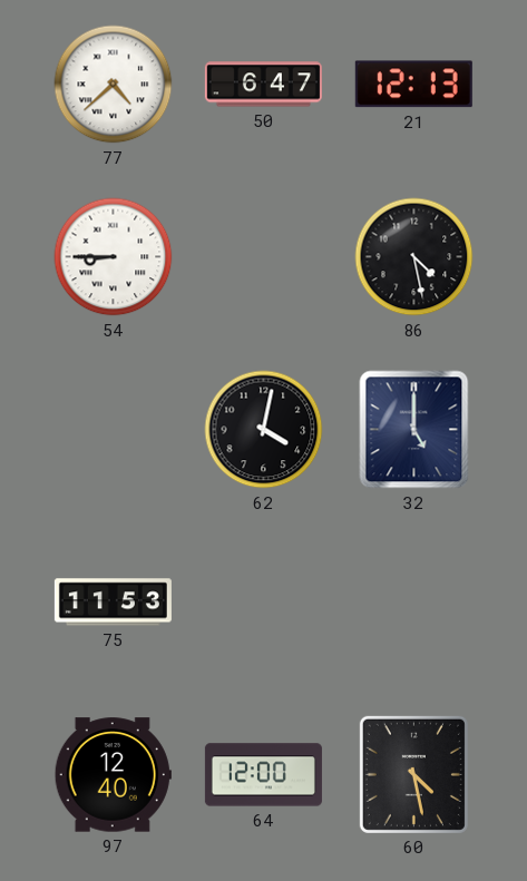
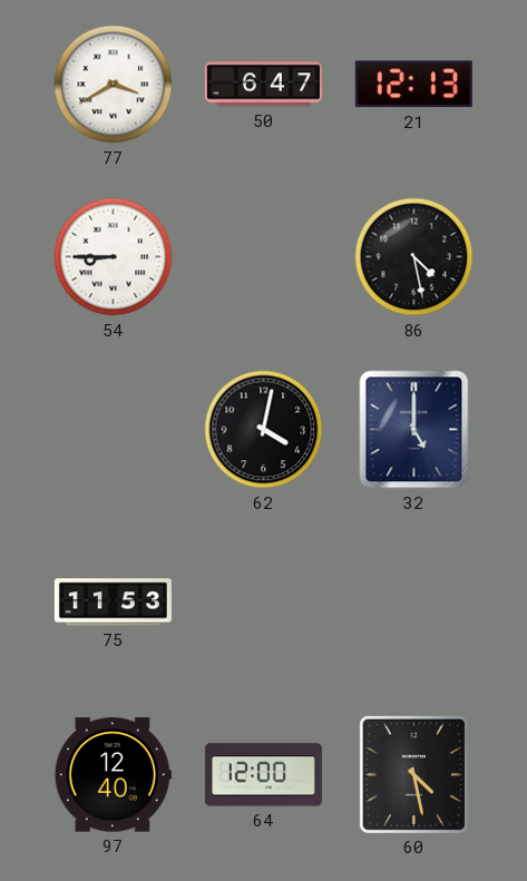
77: 4:38 -> 3:40
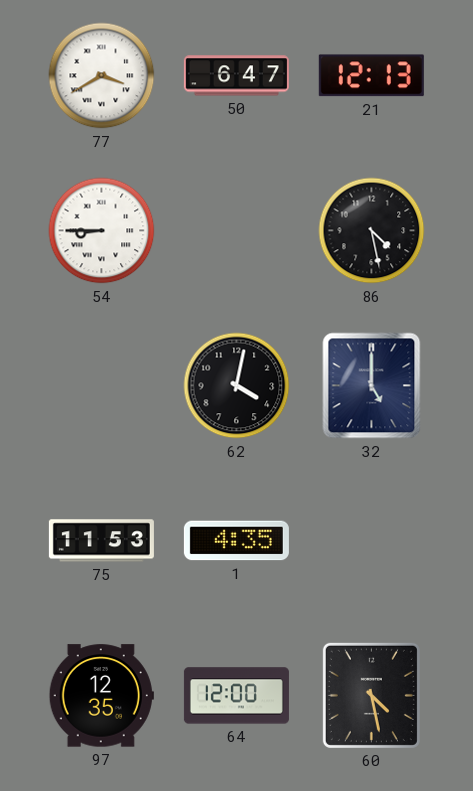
1: none -> 4:35
97: 12:40 -> 12:35
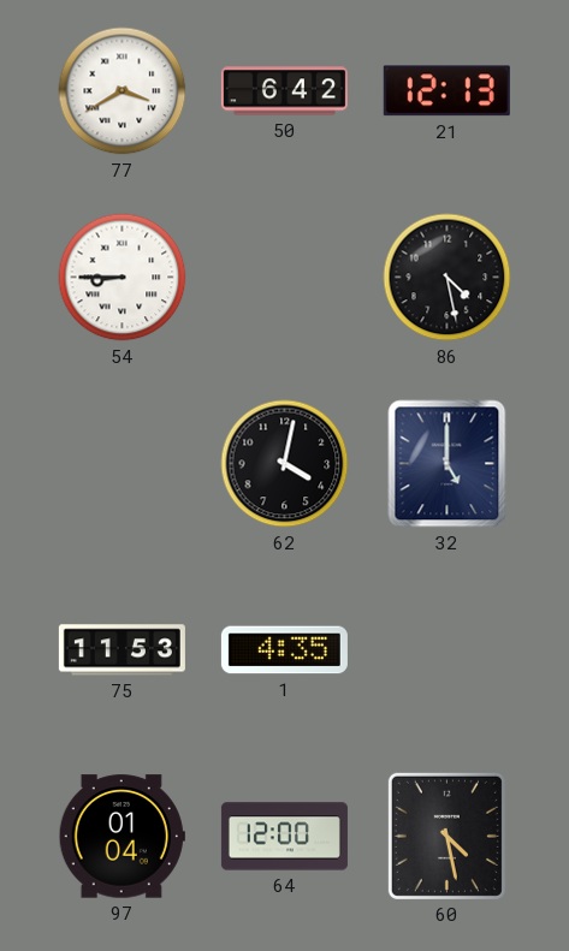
50: 6:47 -> 6:42
97: 12:35 -> 01:04
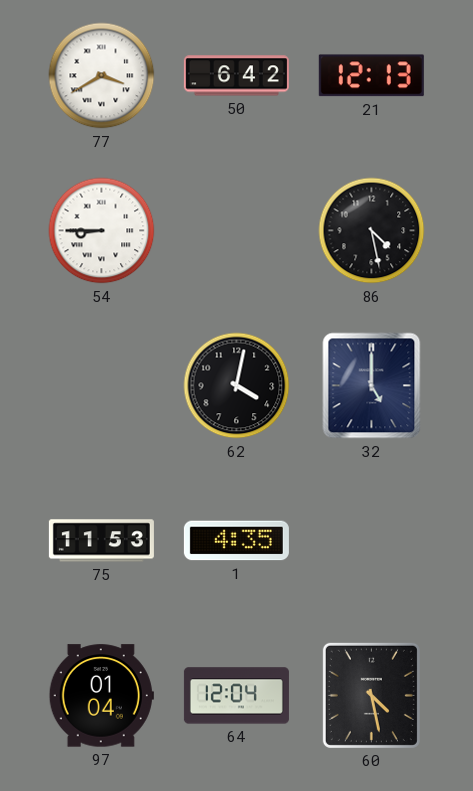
64: 12:00 -> 12:04
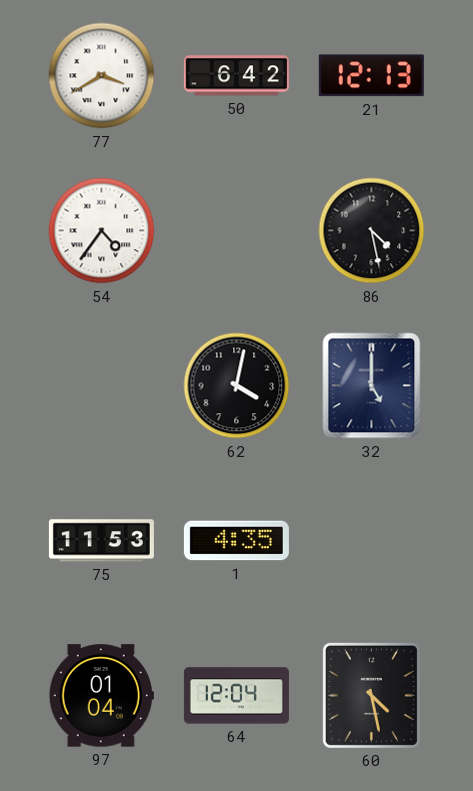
54: 8:45 -> 4:36
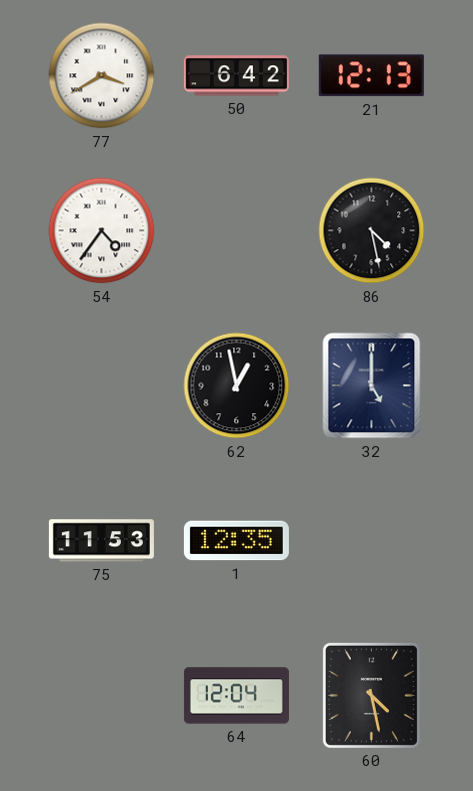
62: 4:02 -> 12:58
1: 4:35 -> 12:35
97: 01:04 -> none
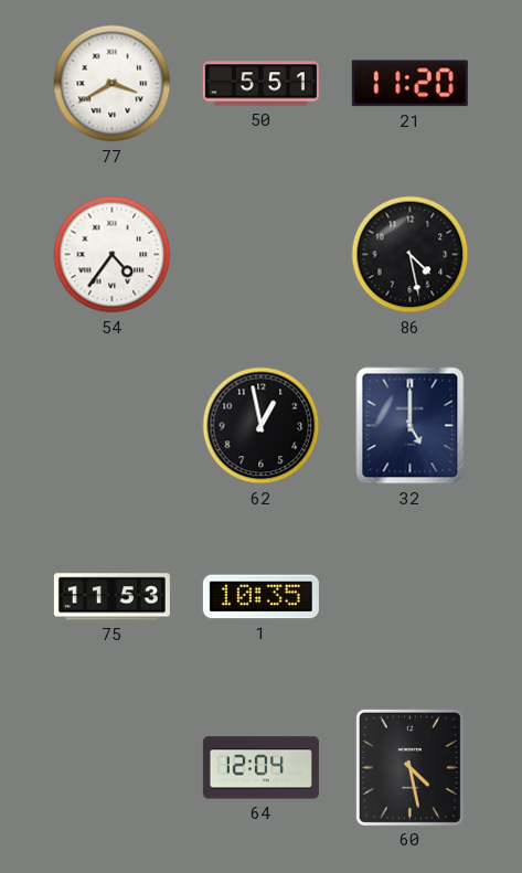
50: 6:42 -> 5:51
21: 12:13 -> 11:20
1: 12:35 -> 10:35
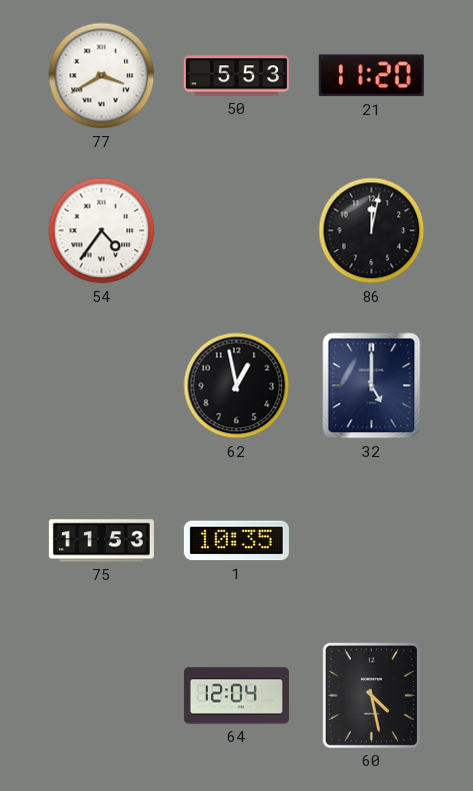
50: 5:51 -> 5:53
86: 4:28 -> 12:02
